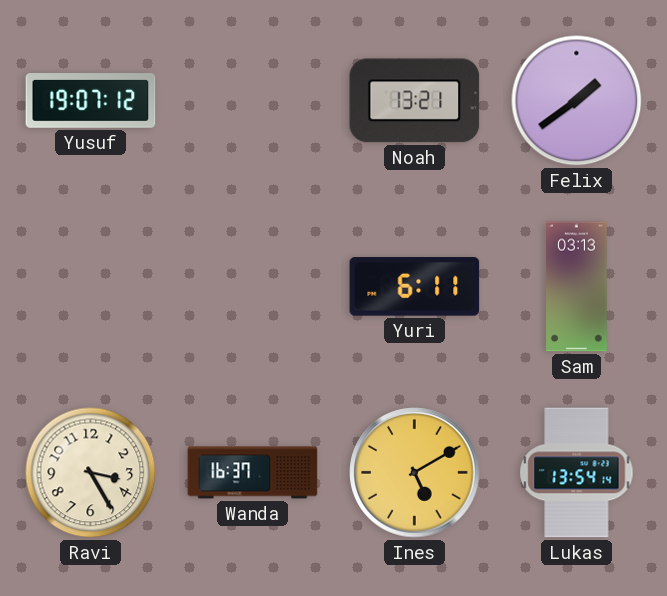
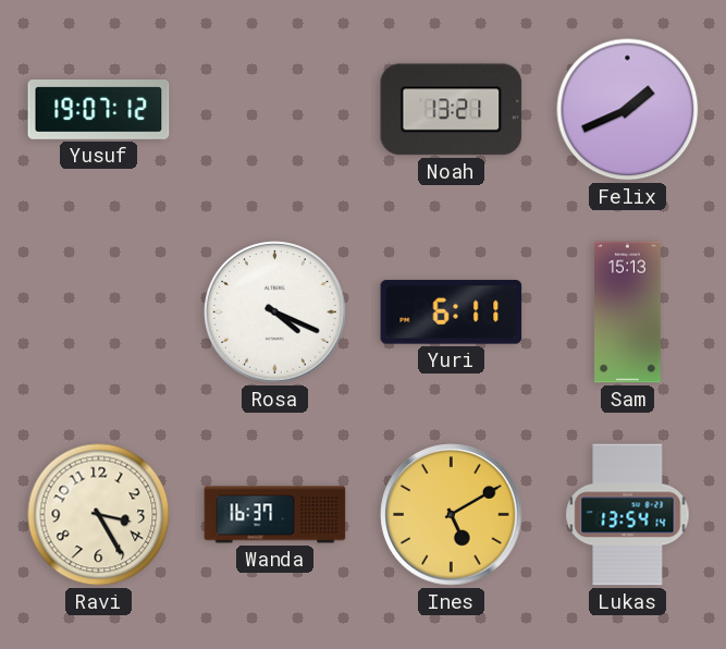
Felix: 1:39 -> 1:41
Rosa: none -> 4:19
Sam: 03:13 -> 15:13
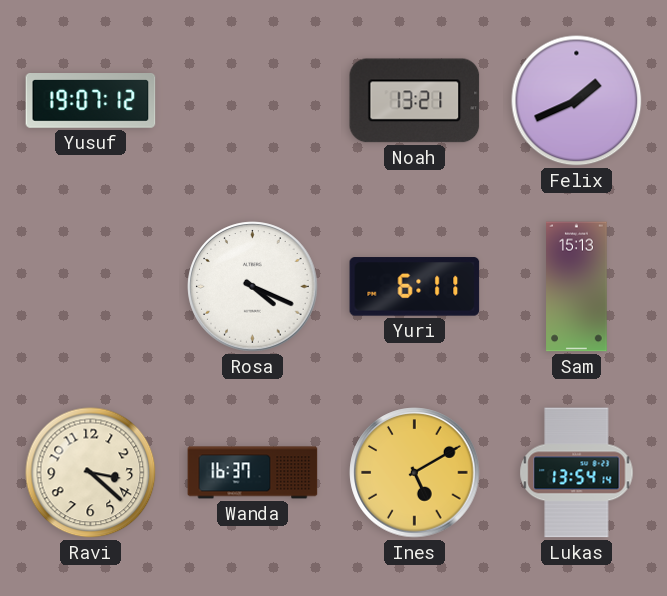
Ravi: 3:25 -> 3:22
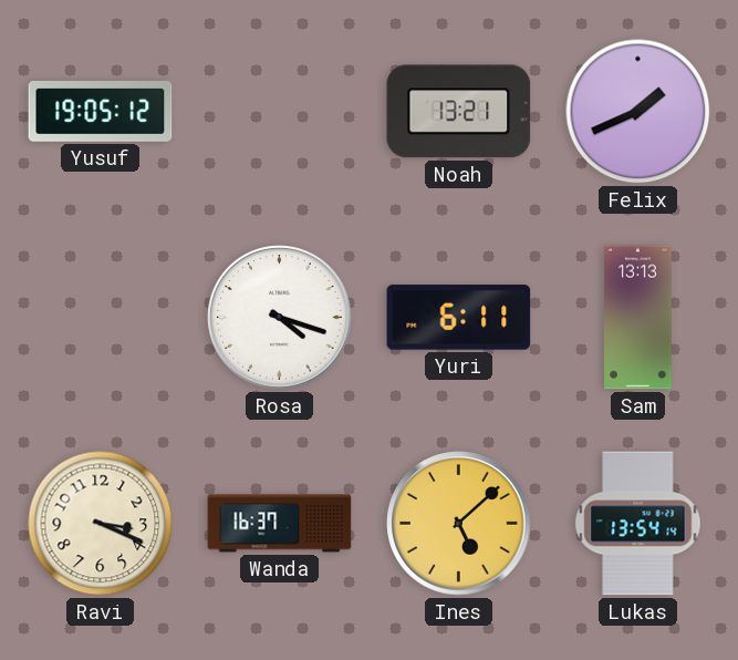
Yusuf: 19:07 -> 19:05
Rosa: 4:19 -> 4:18
Sam: 15:13 -> 13:13
Ravi: 3:22 -> 3:19
Ines: 5:10 -> 5:08
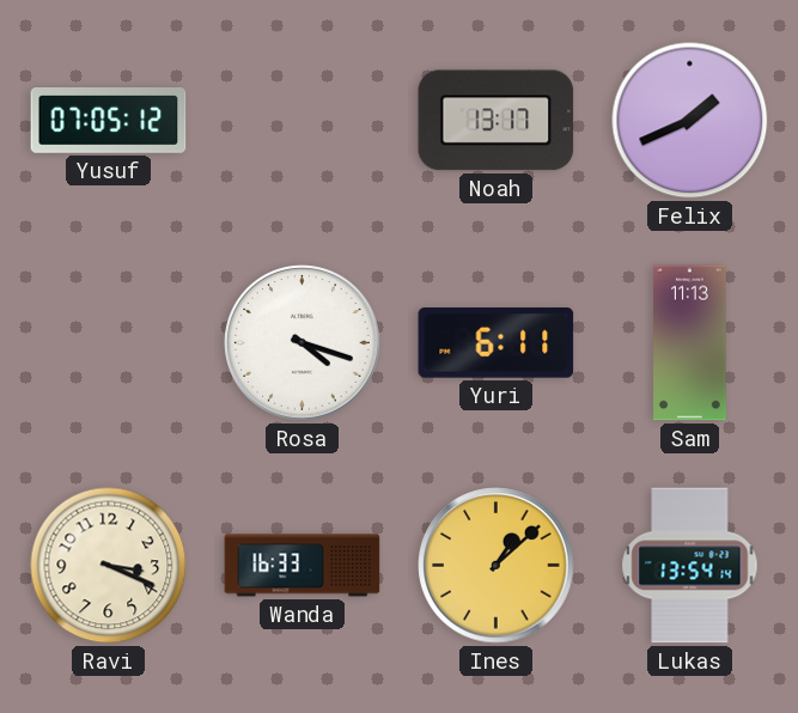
Yusuf: 19:05 -> 07:05
Noah: 13:21 -> 13:17
Sam: 13:13 -> 11:13
Wanda: 16:37 -> 16:33
Ines: 5:08 -> 1:08
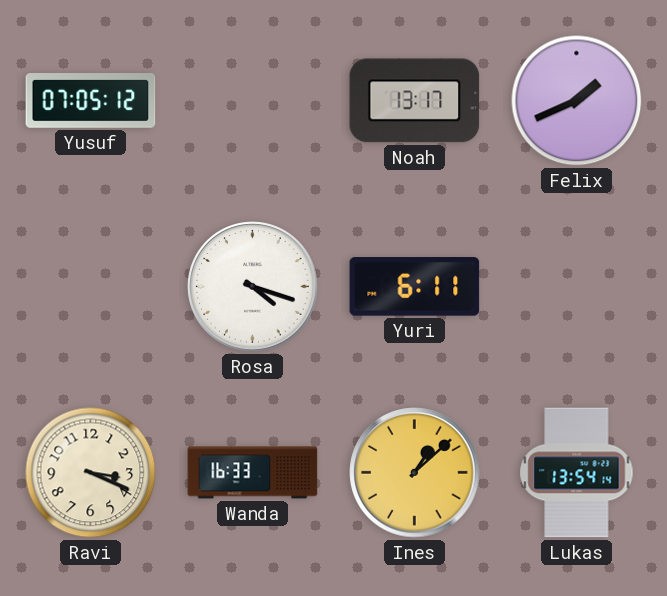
Sam: 11:13 -> none
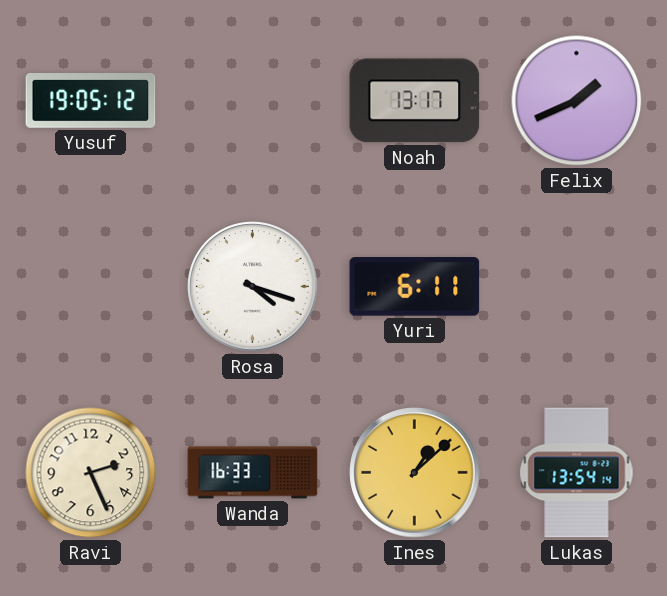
Yusuf: 07:05 -> 19:05
Ravi: 3:19 -> 2:26
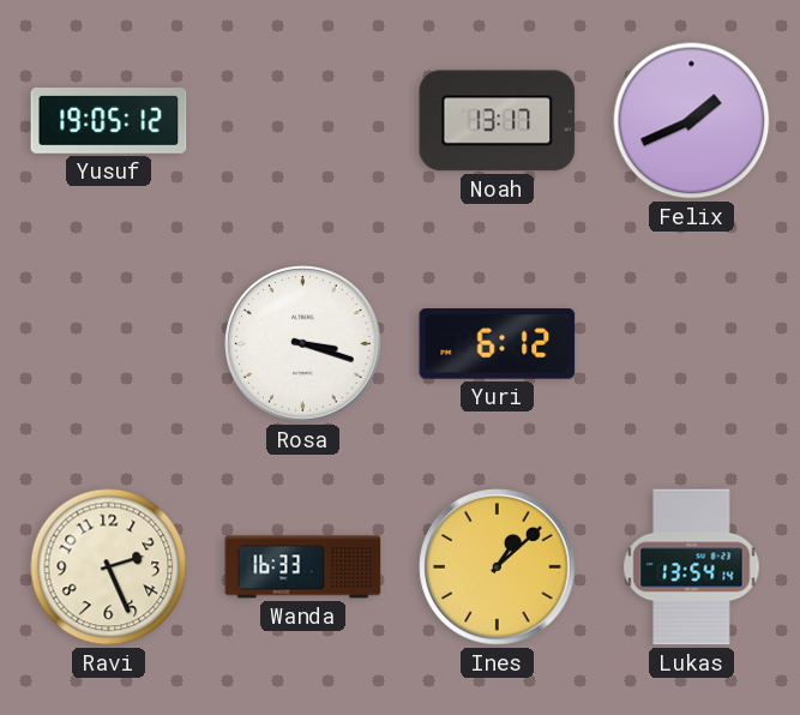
Rosa: 4:18 -> 3:18
Yuri: 6:11 -> 6:12
